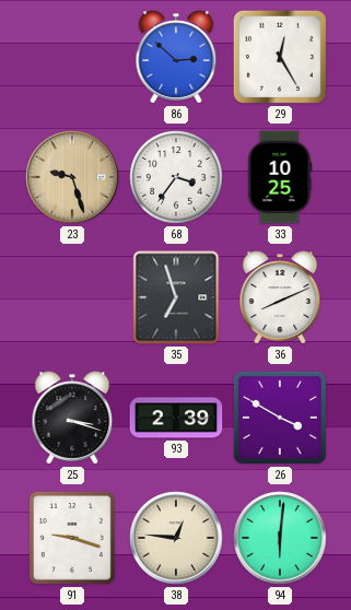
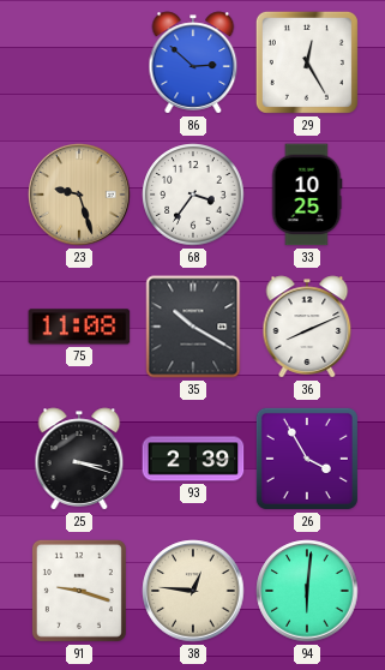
75: none -> 11:08
35: 6:57 -> 10:20
26: 3:50 -> 3:55
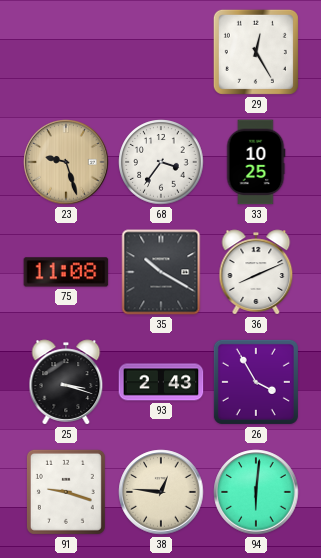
86: 2:52 -> none
93: 2:39 -> 2:43
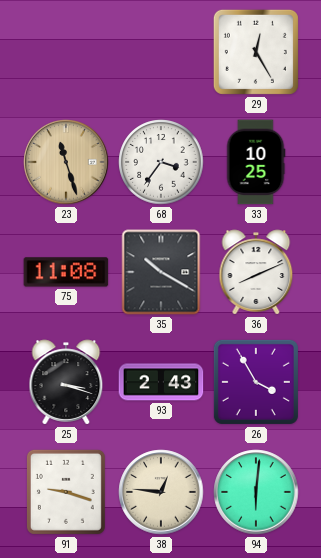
23: 9:27 -> 11:27
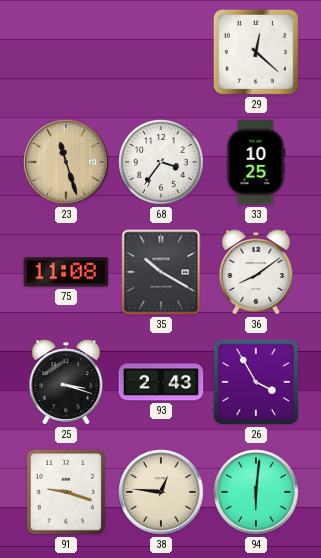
29: 12:25 -> 12:22
36: 8:11 -> 8:09
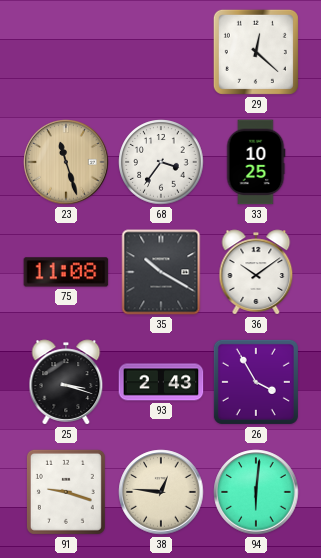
36: 8:09 -> 10:09
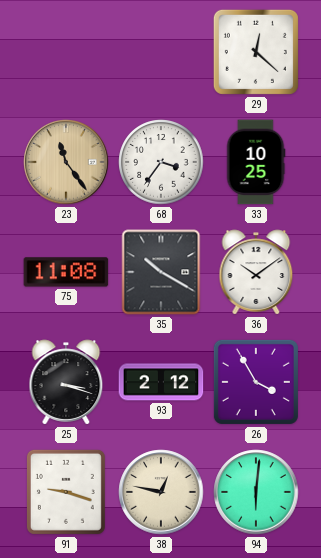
23: 11:27 -> 11:24
93: 2:43 -> 2:12
38: 12:46 -> 12:47
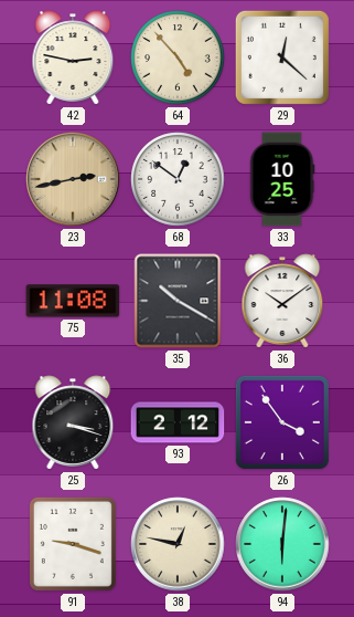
42: none -> 2:47
64: none -> 4:53
23: 11:24 -> 2:43
68: 3:36 -> 12:51
26: 3:55 -> 3:54
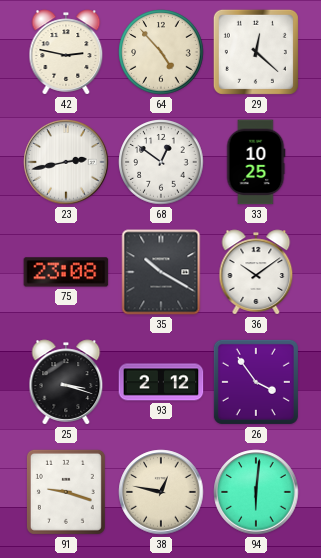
23 dial: champagne -> white
75: 11:08 -> 23:08
